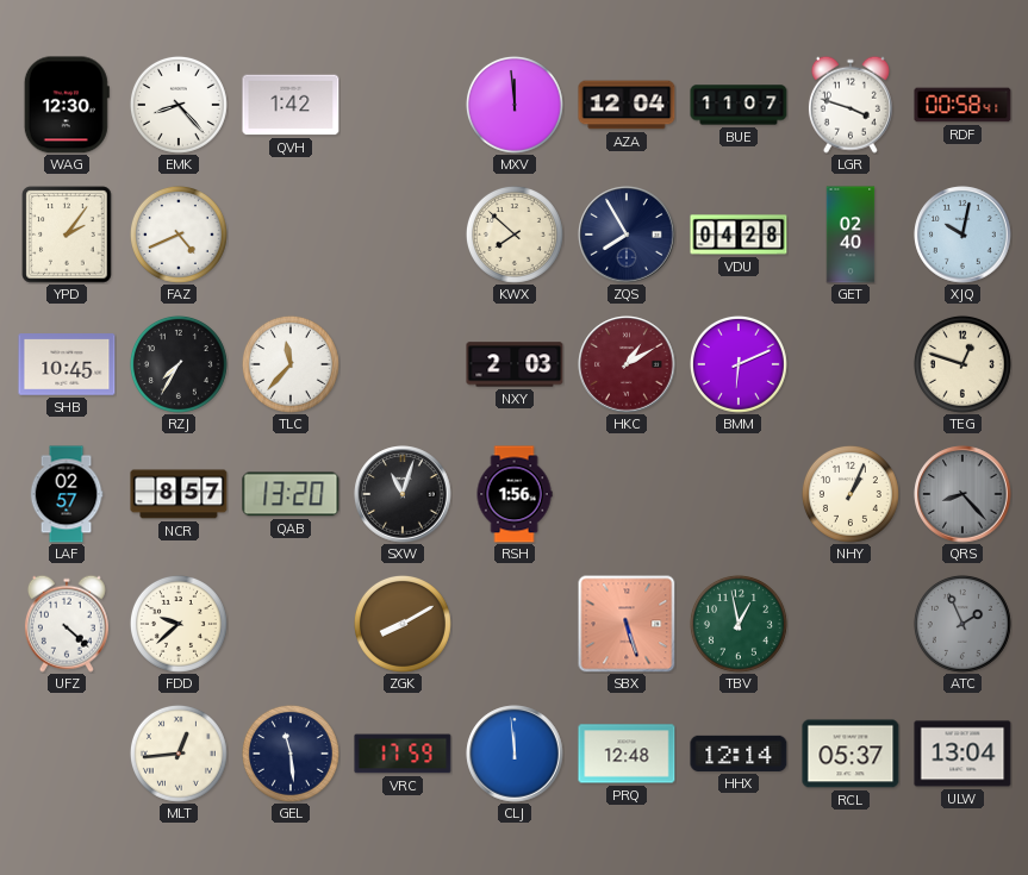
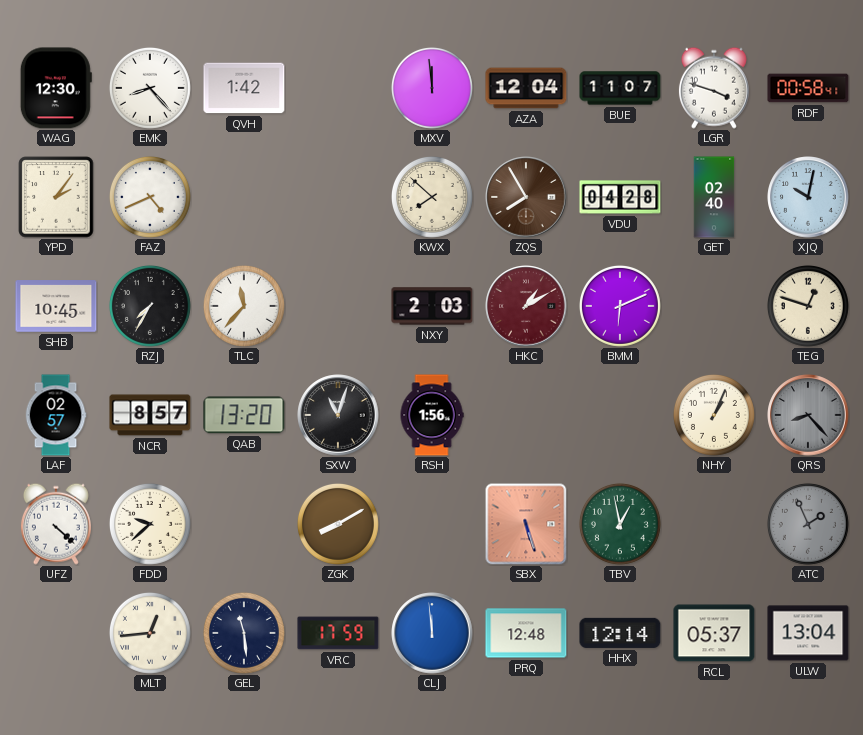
ZQS dial: navy -> brown
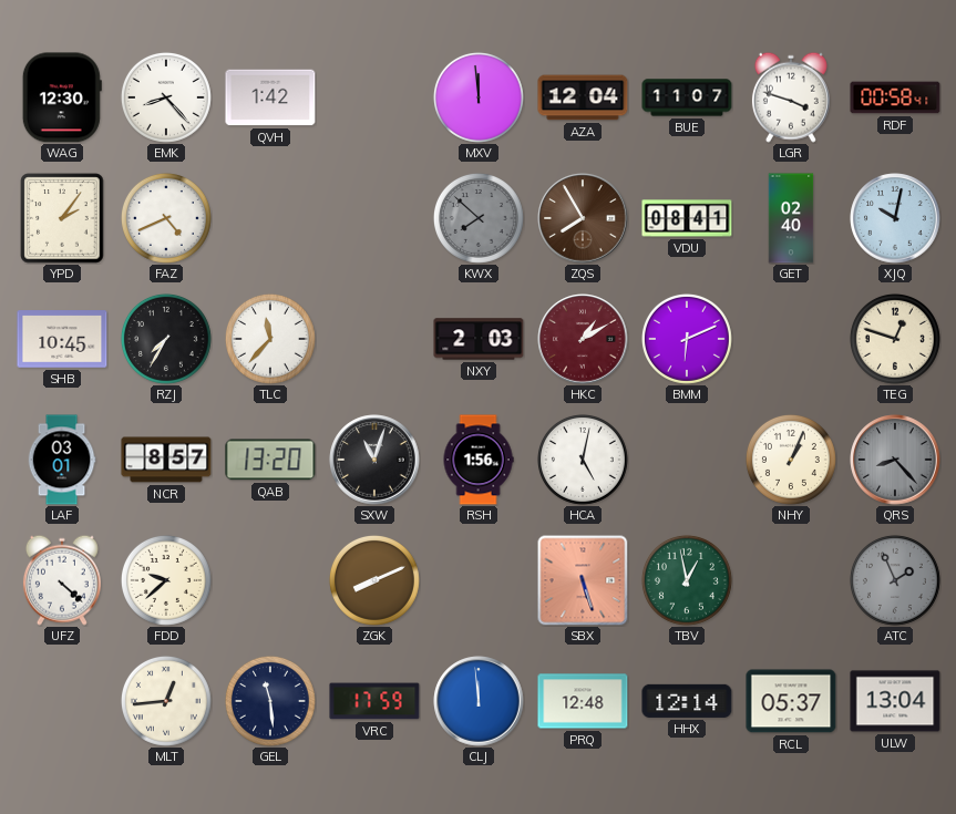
KWX dial: cream -> grey
VDU: 04:28 -> 08:41
LAF: 02:57 -> 03:01
HCA: none -> 5:02
ZGK: 8:10 -> 8:11
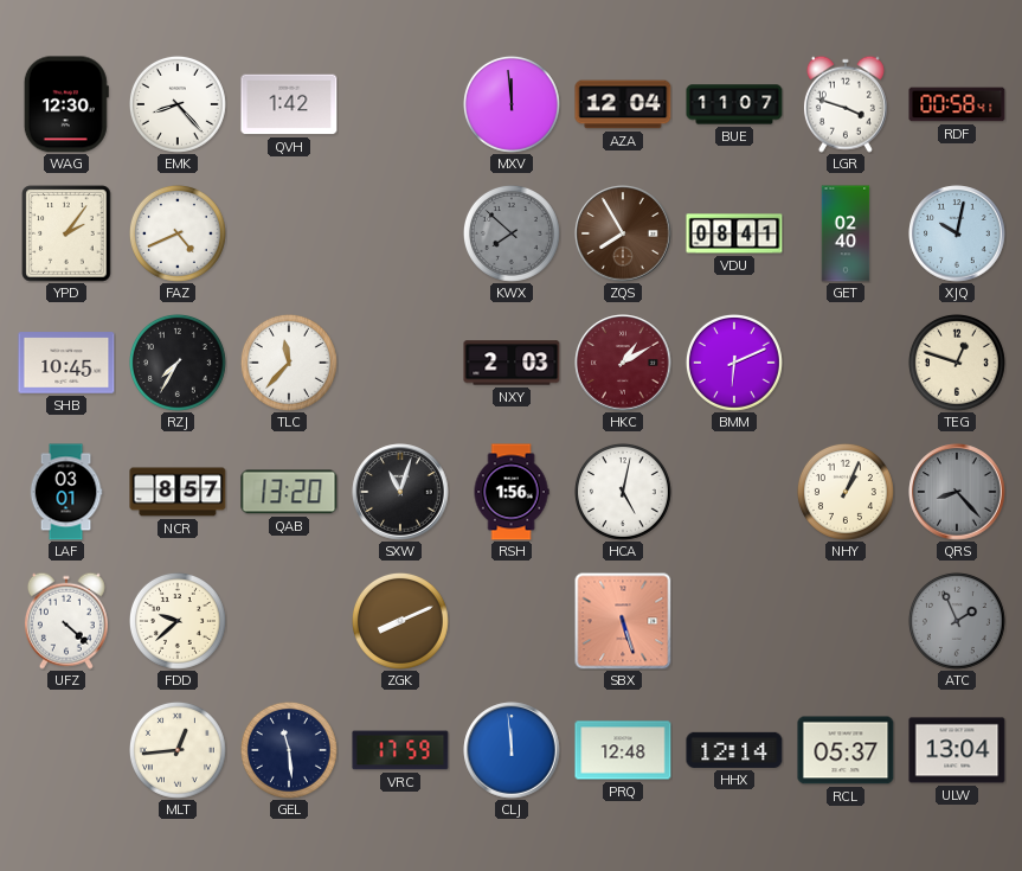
TBV: 12:58 -> none
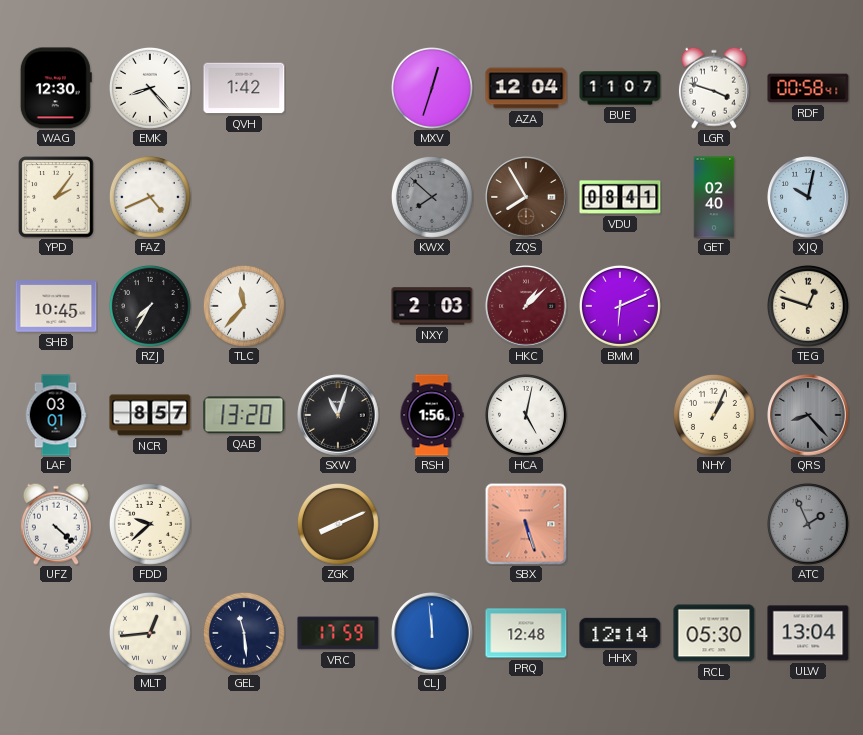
MXV: 11:59 -> 12:33
HKC: 1:10 -> 1:08
RCL: 05:37 -> 05:30
